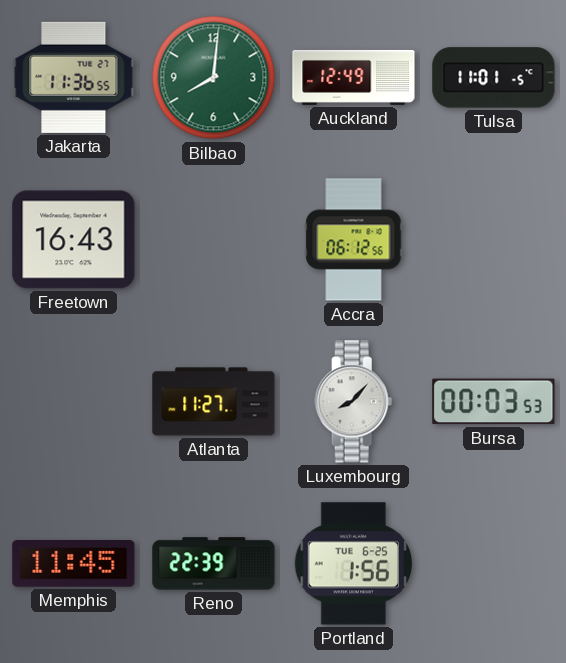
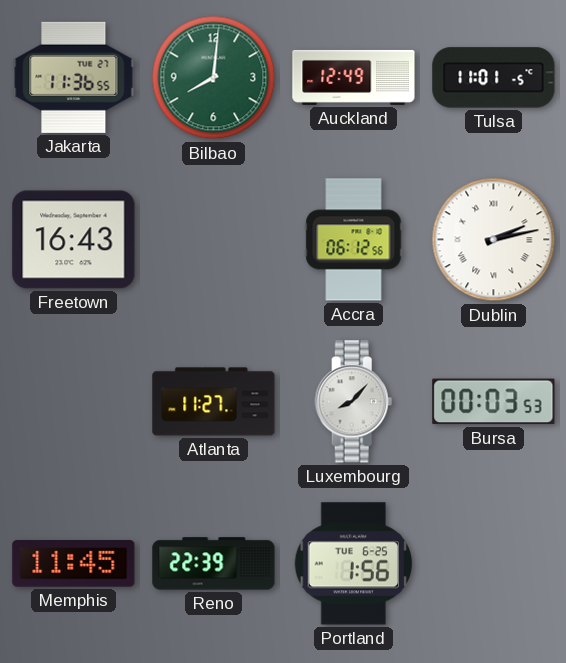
Dublin: none -> 2:13
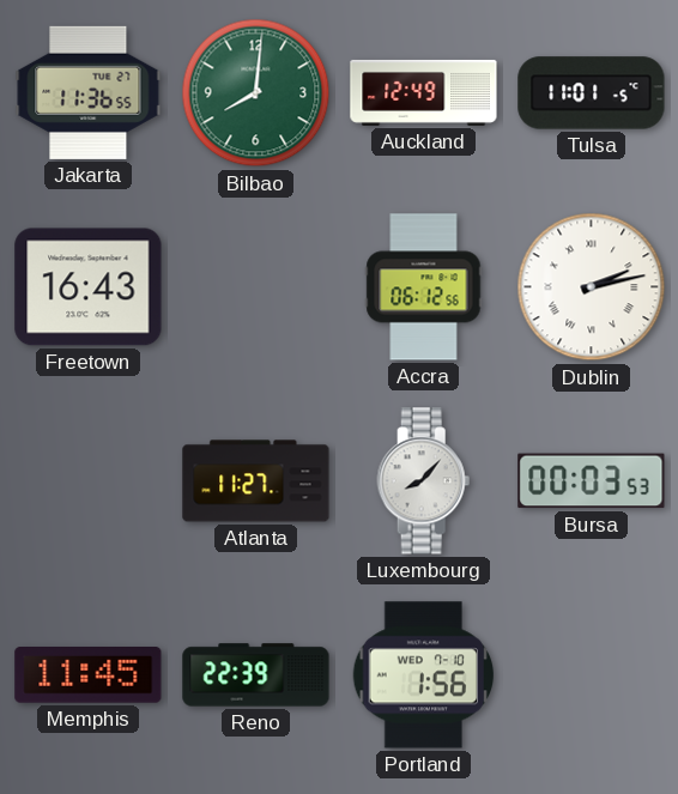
Portland date: TUE 6-25 -> WED 7-10
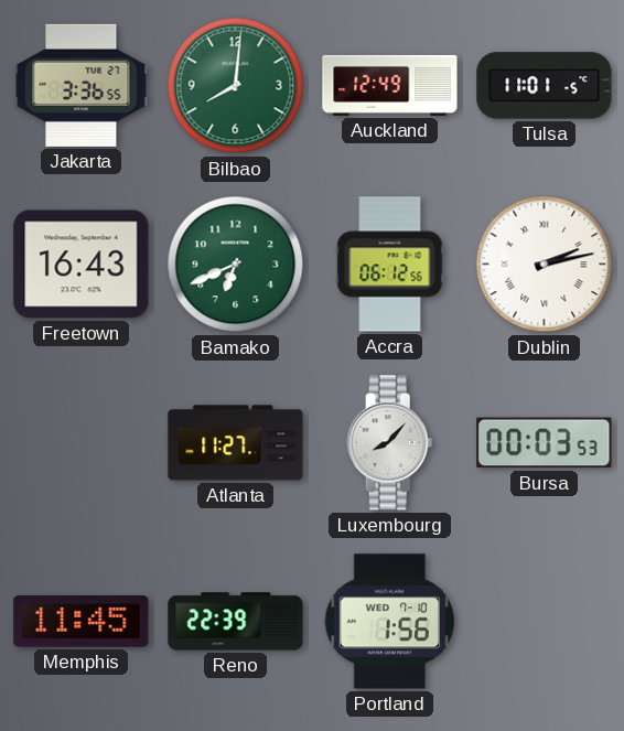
Jakarta: 11:36 -> 3:36
Bamako: none -> 6:41
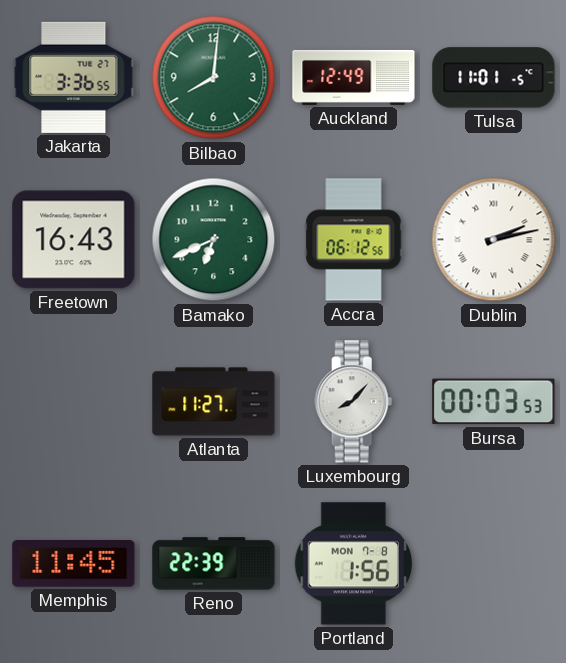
Portland date: WED 7-10 -> MON 7-8
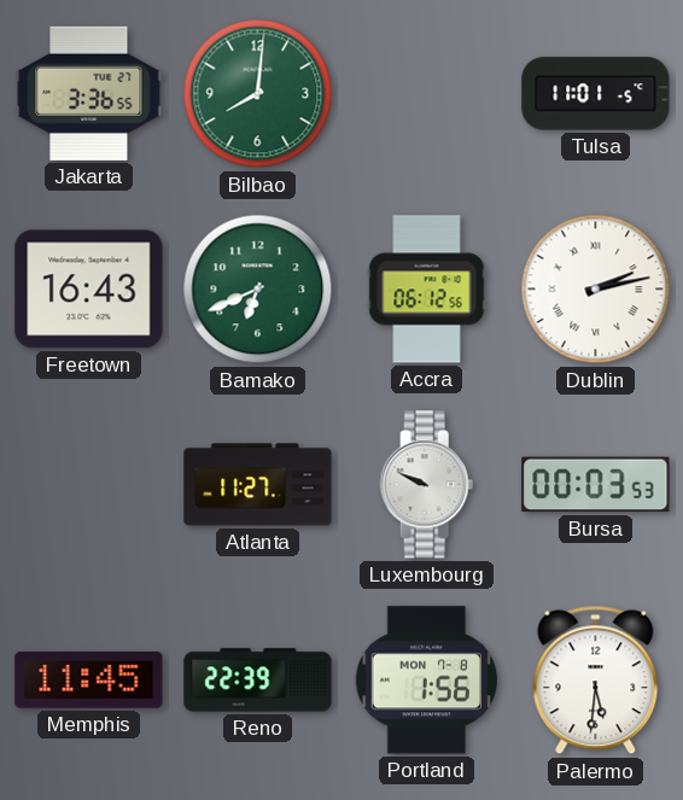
Auckland: 12:49 -> none
Luxembourg: 8:07 -> 9:49
Palermo: none -> 5:31
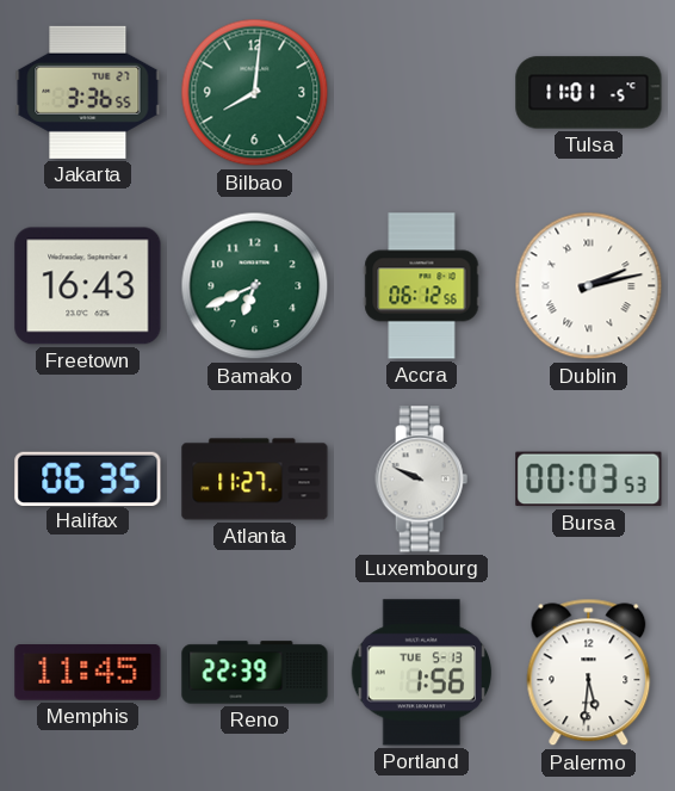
Halifax: none -> 06:35
Portland date: MON 7-8 -> TUE 5-13
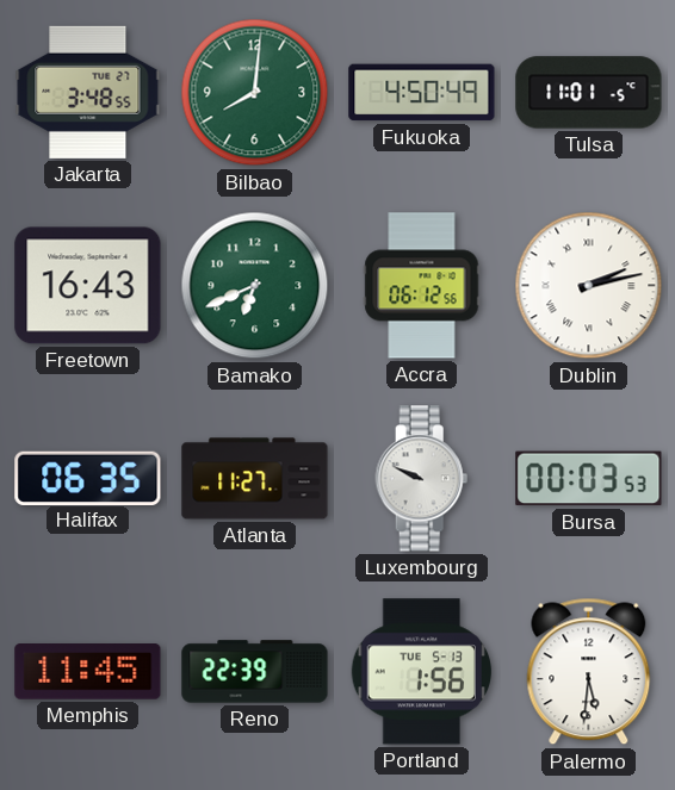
Jakarta: 3:36 -> 3:48
Fukuoka: none -> 4:50
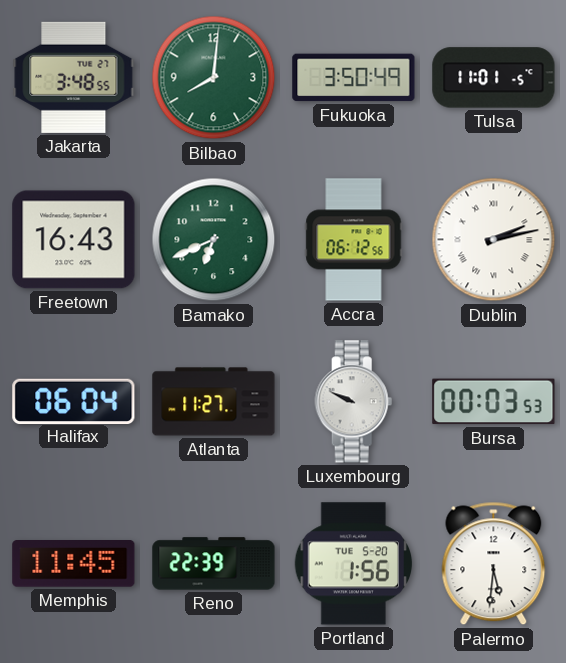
Fukuoka: 4:50 -> 3:50
Halifax: 06:35 -> 06:04
Portland date: TUE 5-13 -> TUE 5-20
